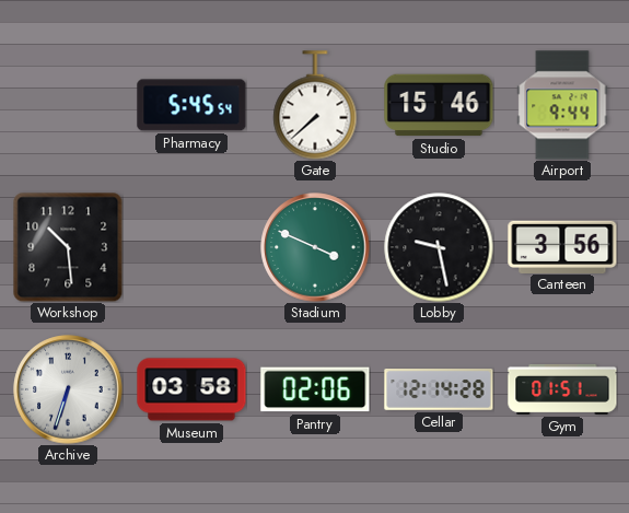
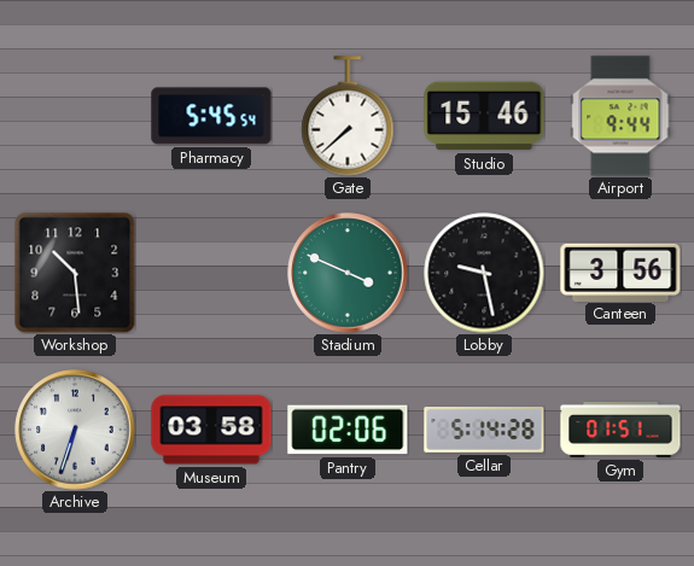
Cellar: 12:14 -> 5:14
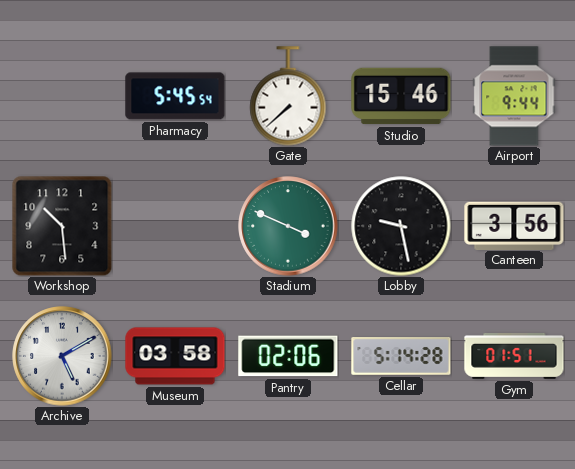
Archive: 6:33 -> 5:10
